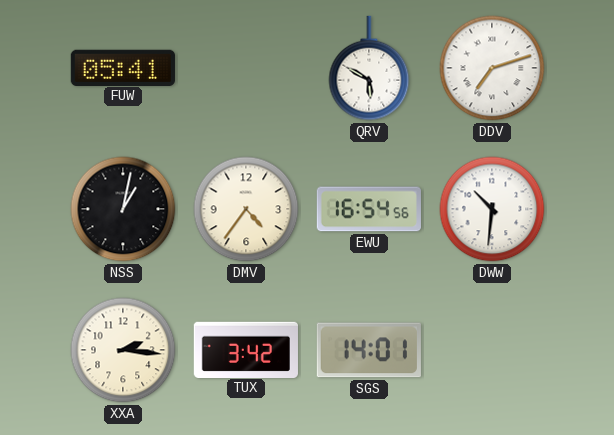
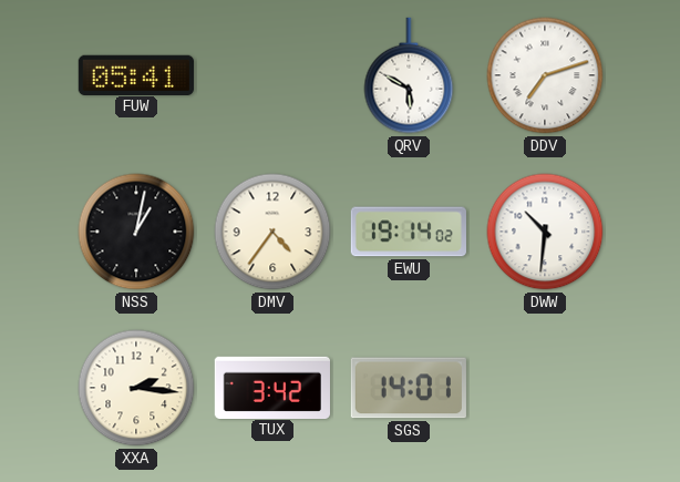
EWU: 16:54 -> 19:14
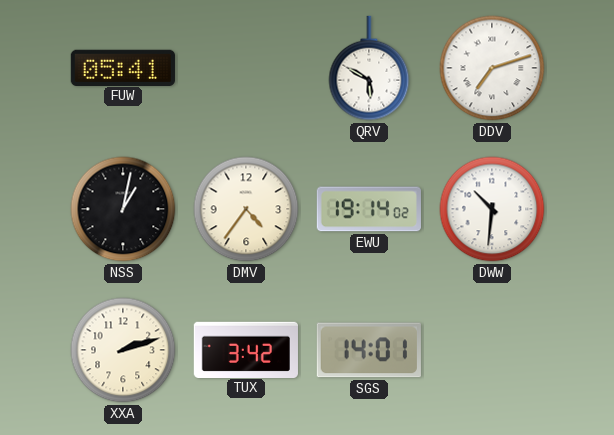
XXA: 2:16 -> 2:12
